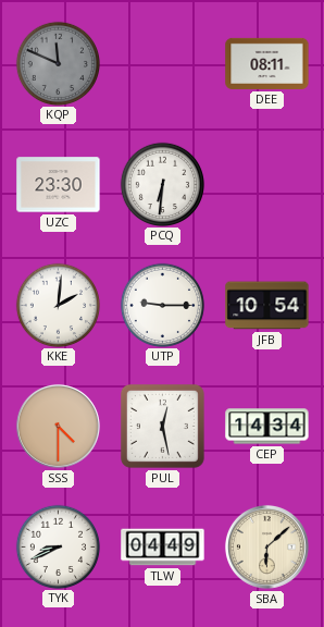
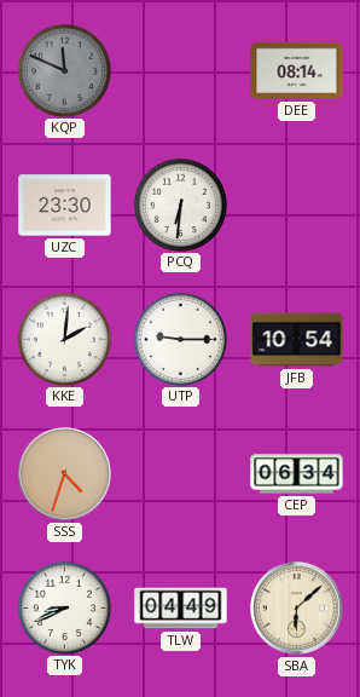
DEE: 08:11 -> 08:14
SSS: 4:30 -> 4:33
PUL: 12:28 -> none
CEP: 14:34 -> 06:34
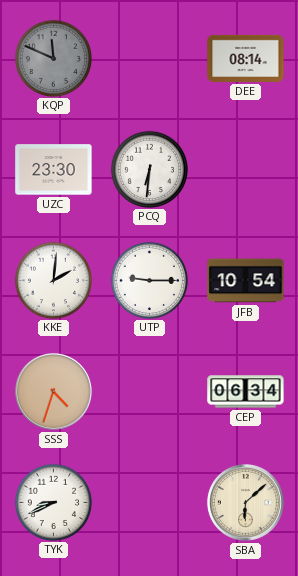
TLW: 04:49 -> none
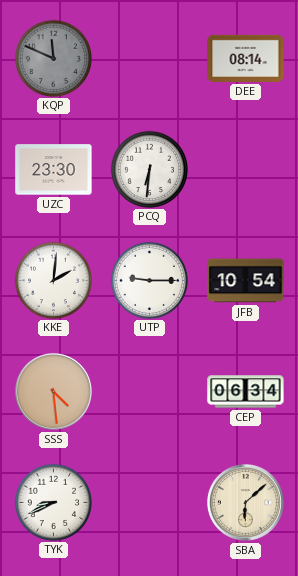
SSS: 4:33 -> 4:29
